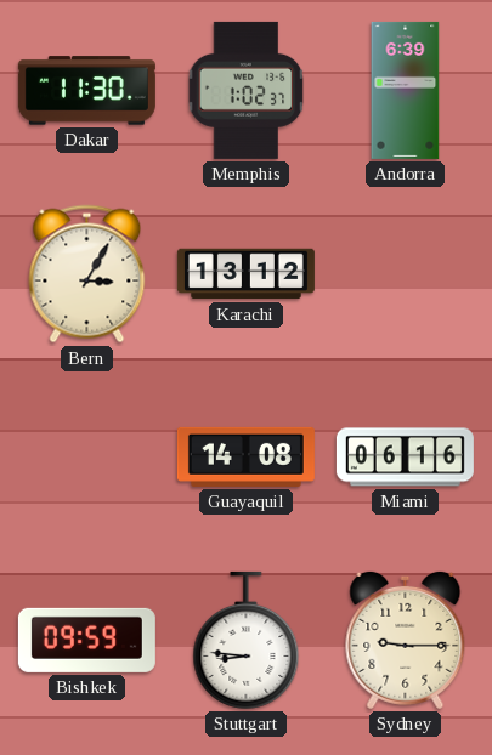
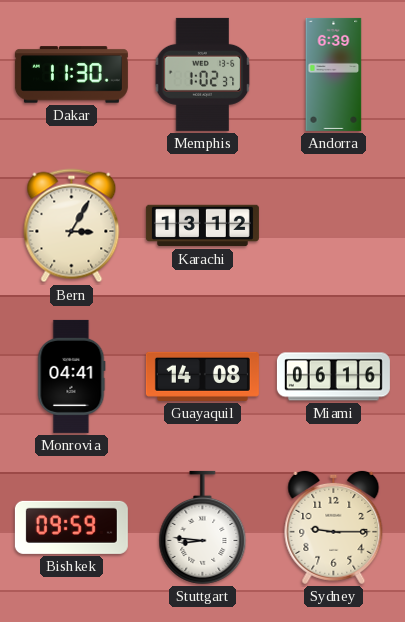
Monrovia: none -> 04:41
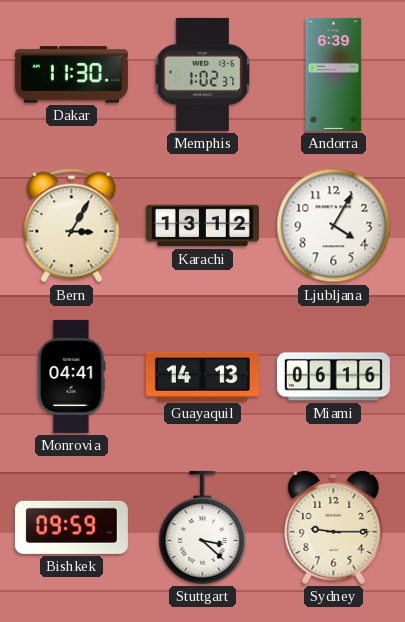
Ljubljana: none -> 4:05
Guayaquil: 14:08 -> 14:13
Stuttgart: 8:46 -> 3:22
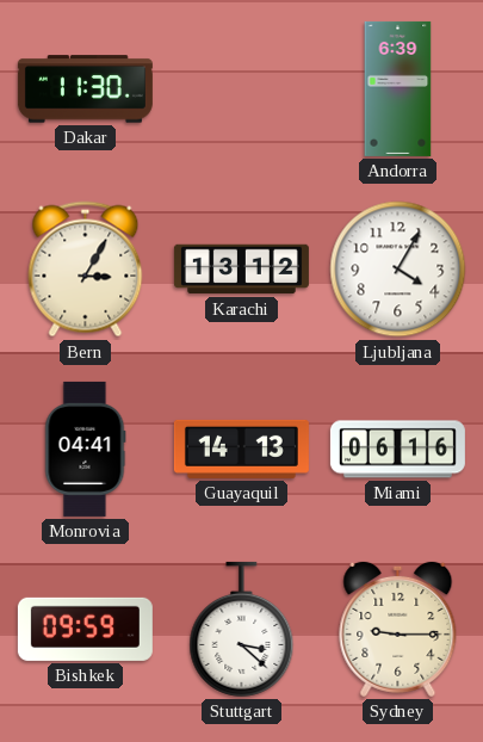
Memphis: 1:02 -> none
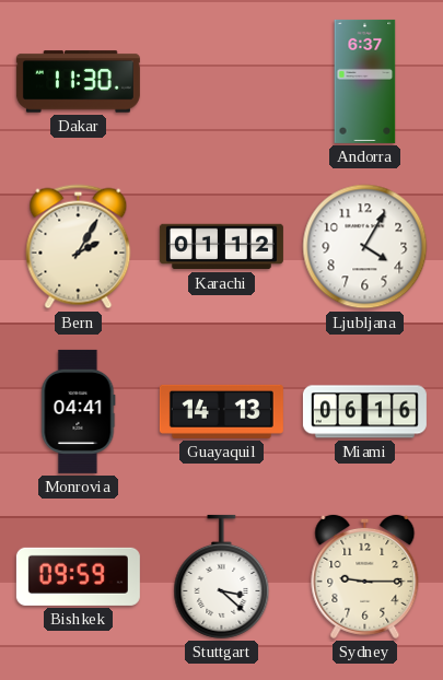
Andorra: 6:39 -> 6:37
Bern: 3:05 -> 2:05
Karachi: 13:12 -> 01:12
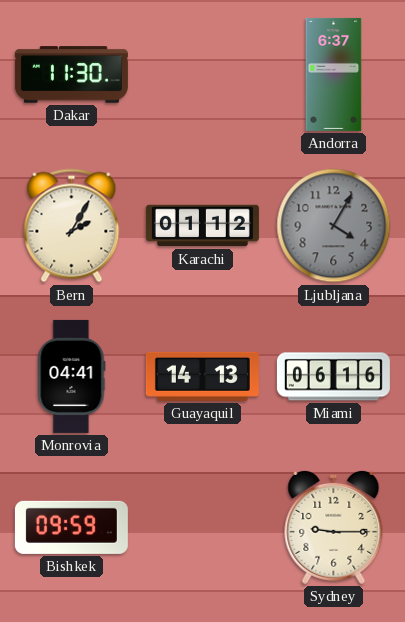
Ljubljana dial: white -> grey
Stuttgart: 3:22 -> none
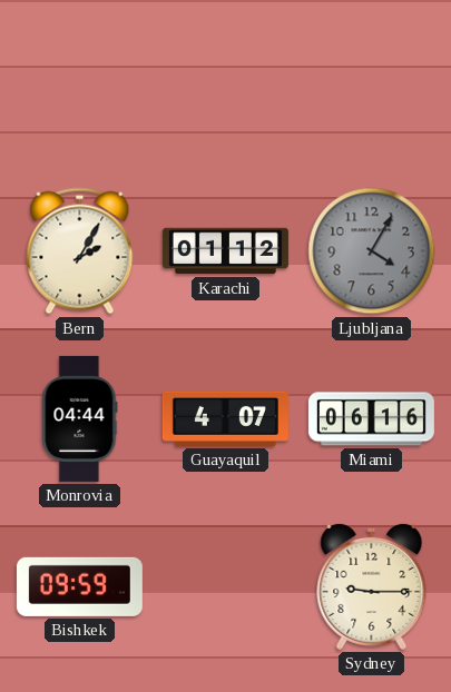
Dakar: 11:30 -> none
Andorra: 6:37 -> none
Monrovia: 04:41 -> 04:44
Guayaquil: 14:13 -> 4:07
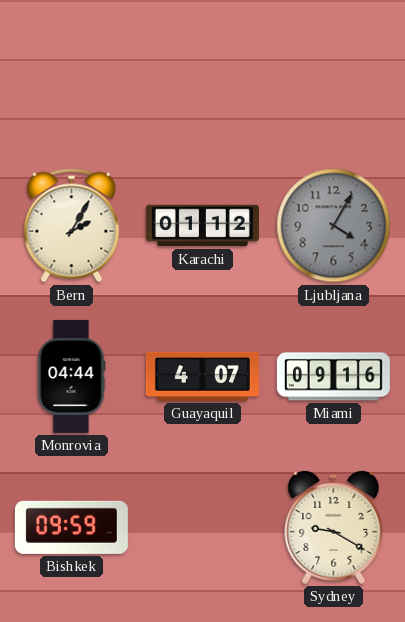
Miami: 06:16 -> 09:16
Sydney: 9:15 -> 9:20
